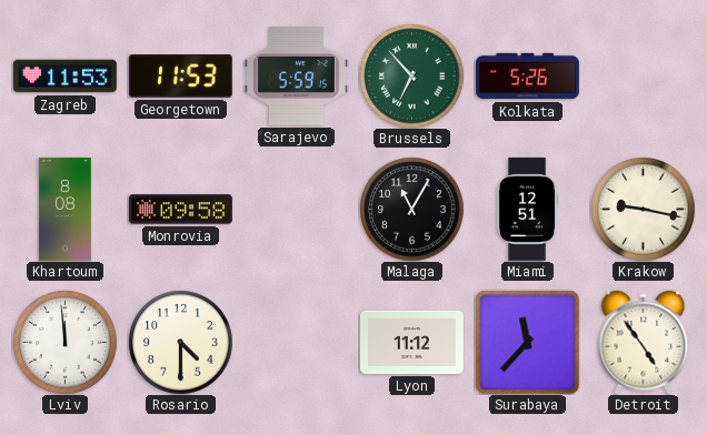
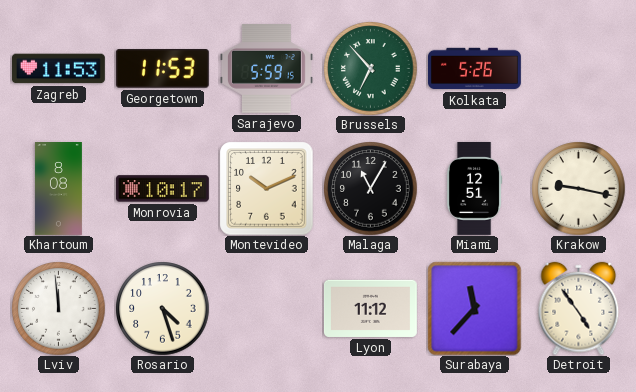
Monrovia: 09:58 -> 10:17
Montevideo: none -> 10:11
Rosario: 4:30 -> 4:27
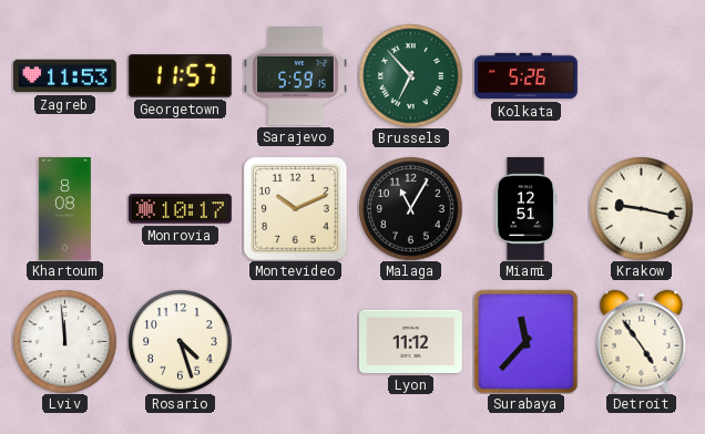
Georgetown: 11:53 -> 11:57
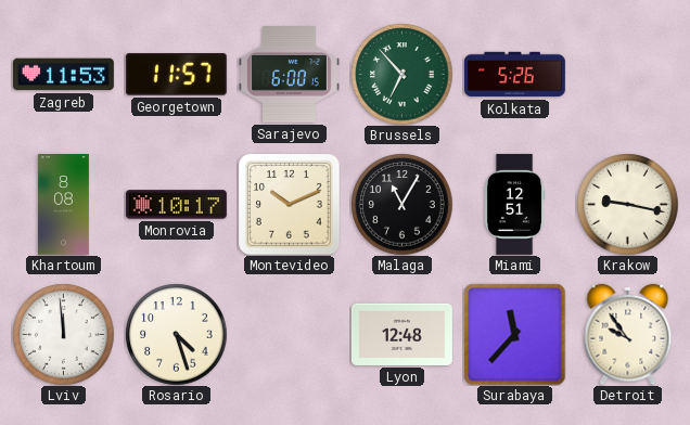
Sarajevo: 5:59 -> 6:00
Lyon: 11:12 -> 12:48
Detroit: 4:54 -> 9:54
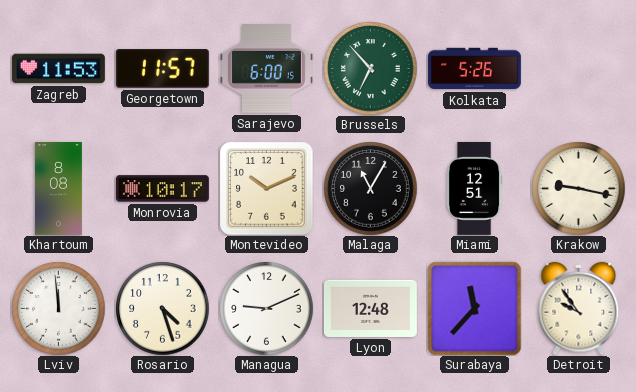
Managua: none -> 9:11
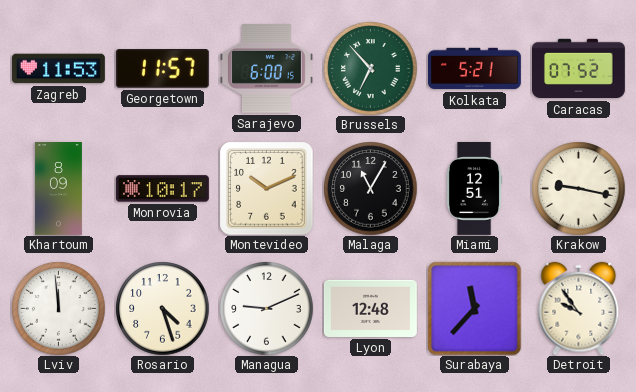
Kolkata: 5:26 -> 5:21
Caracas: none -> 07:52
Khartoum: 8:08 -> 8:09
